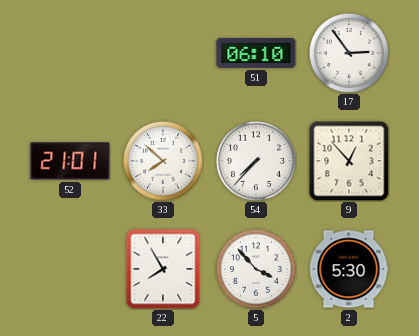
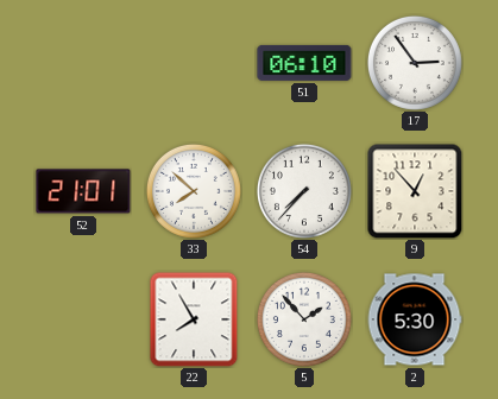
5: 3:53 -> 1:53
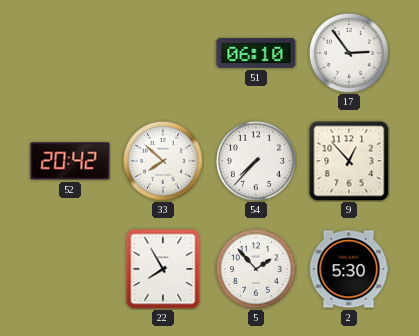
52: 21:01 -> 20:42
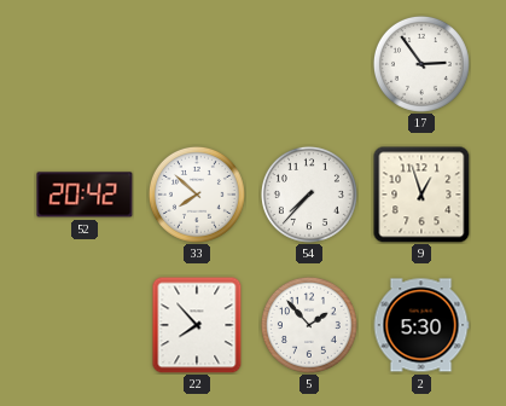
51: 06:10 -> none
9: 12:53 -> 12:57
22: 7:55 -> 7:53
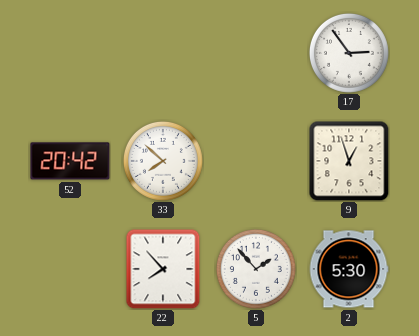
54: 7:37 -> none
